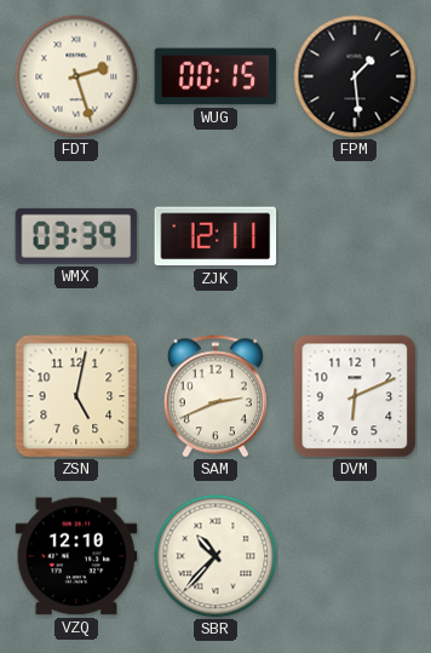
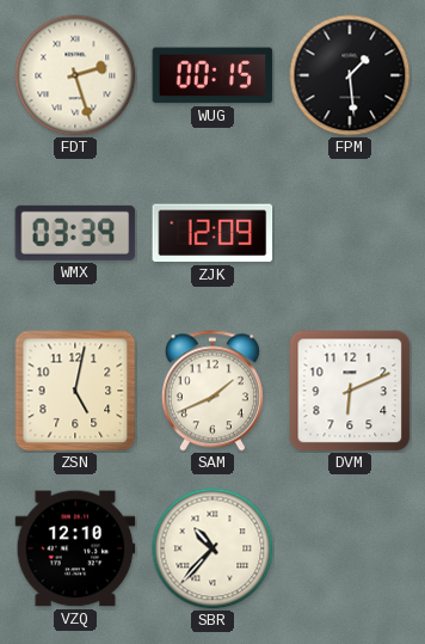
ZJK: 12:11 -> 12:09
SAM: 2:41 -> 1:41
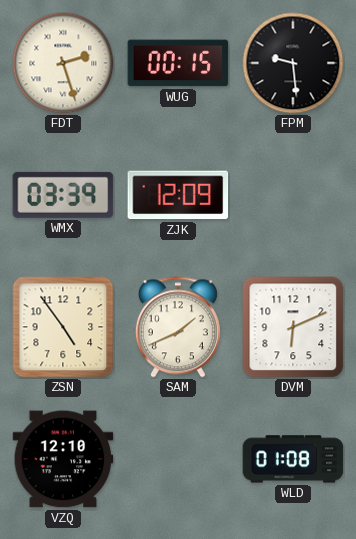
FPM: 1:29 -> 9:29
ZSN: 5:02 -> 4:54
SBR: 10:37 -> none
WLD: none -> 01:08
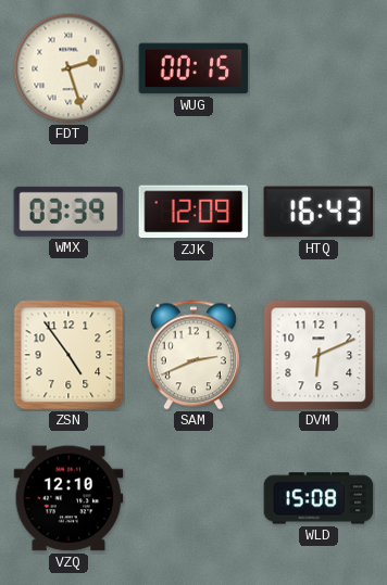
FPM: 9:29 -> none
HTQ: none -> 16:43
SAM: 1:41 -> 2:41
WLD: 01:08 -> 15:08
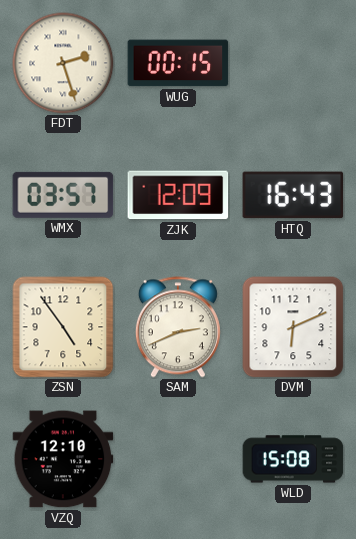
WMX: 03:39 -> 03:57
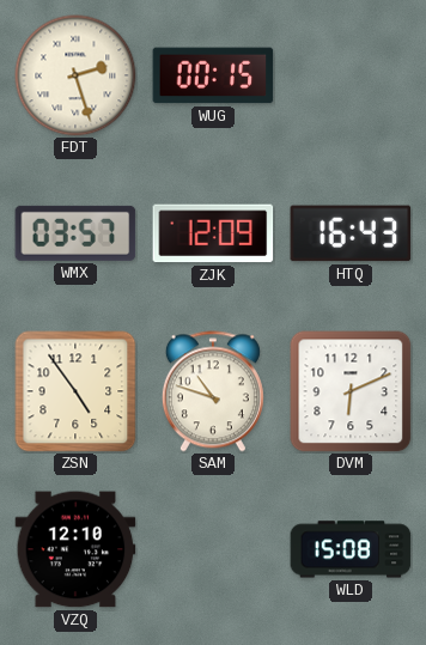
SAM: 2:41 -> 10:48
